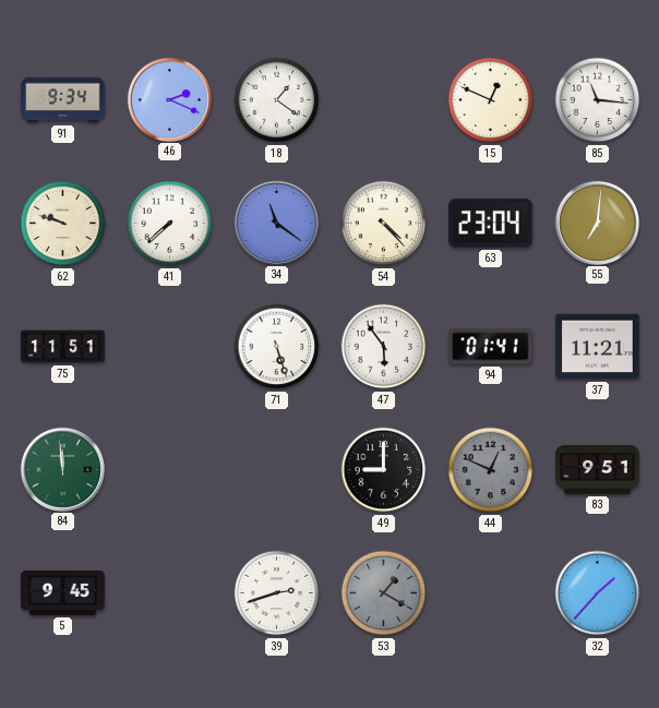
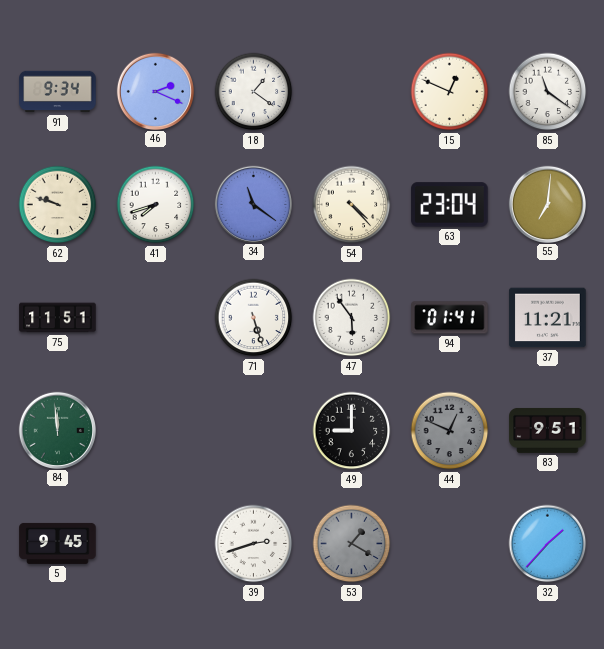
85: 11:16 -> 11:21
41: 7:38 -> 7:42
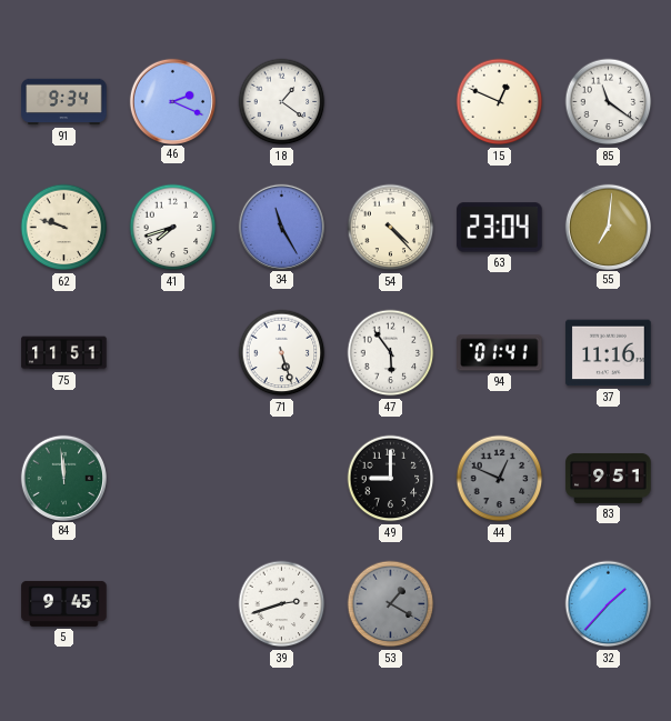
34: 11:21 -> 11:25
37: 11:21 -> 11:16
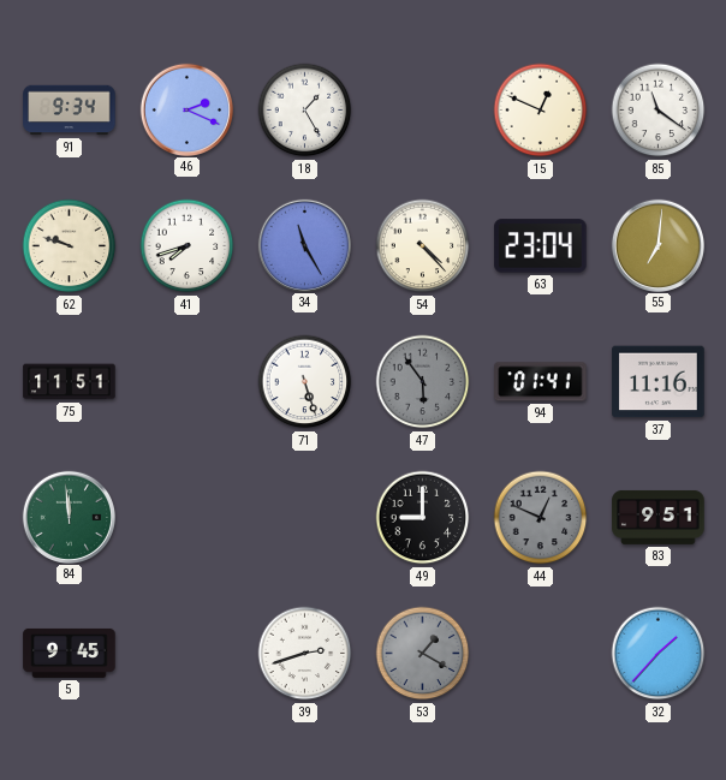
18: 1:21 -> 1:25
47 dial: white -> grey
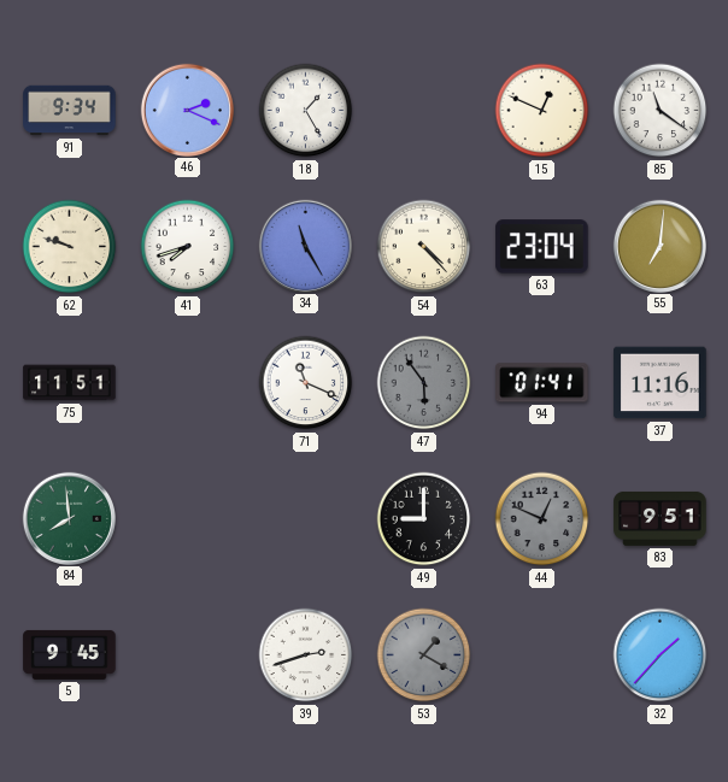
71: 5:27 -> 11:19
84: 11:59 -> 7:59
